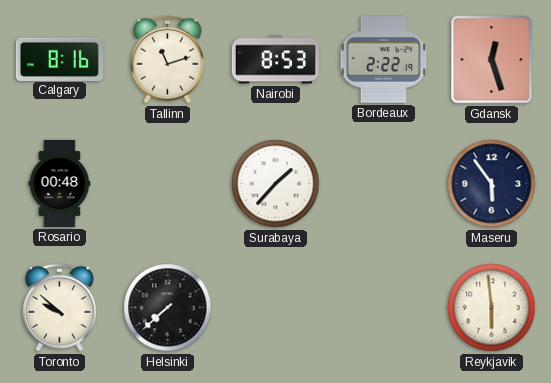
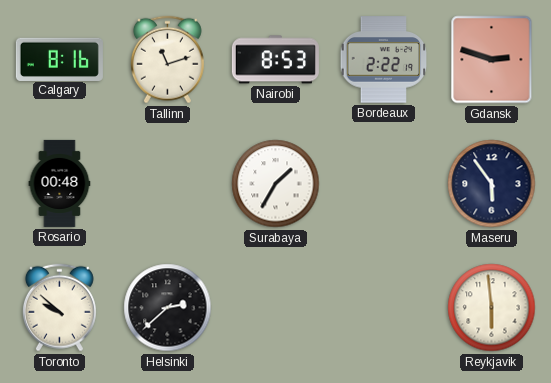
Gdansk: 12:27 -> 2:48
Surabaya: 1:37 -> 1:35
Helsinki: 7:38 -> 2:38
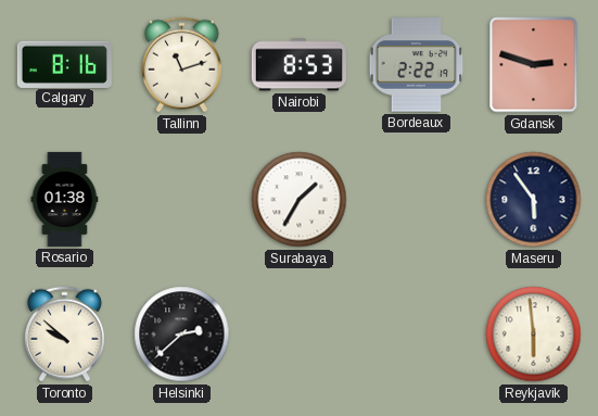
Rosario: 00:48 -> 01:38
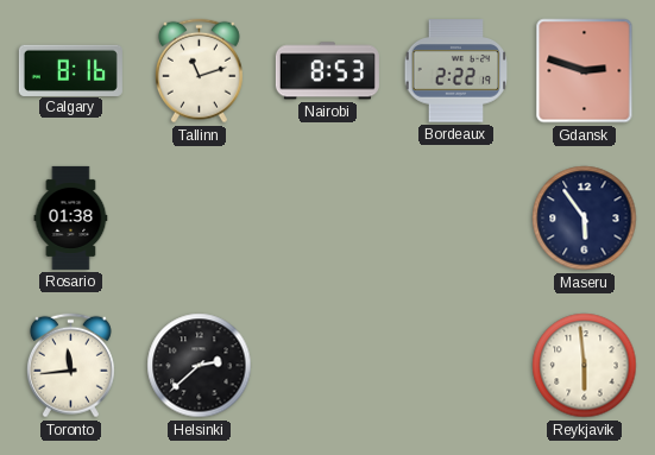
Surabaya: 1:35 -> none
Toronto: 9:52 -> 11:44
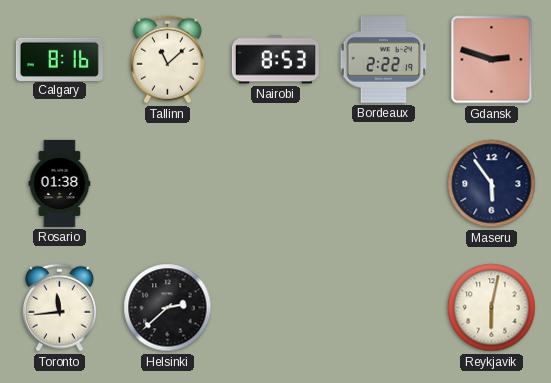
Tallinn: 11:12 -> 11:08
Reykjavik: 5:59 -> 6:02
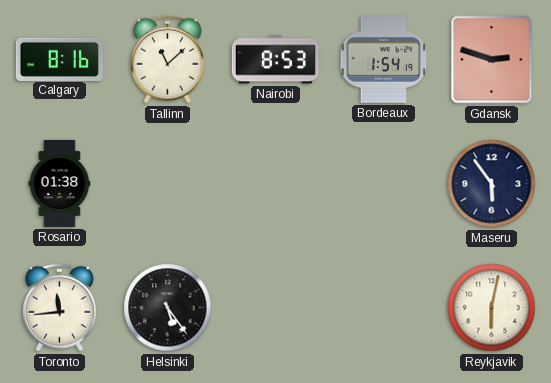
Bordeaux: 2:22 -> 1:54
Helsinki: 2:38 -> 5:24
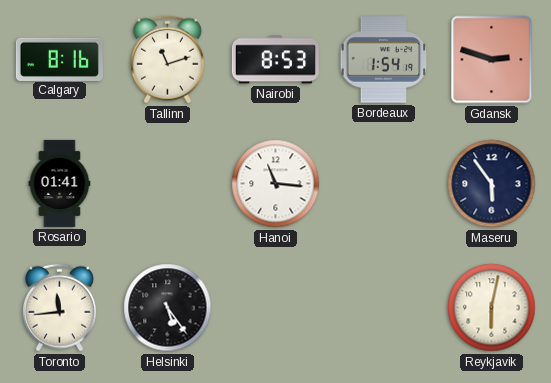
Tallinn: 11:08 -> 11:12
Rosario: 01:38 -> 01:41
Hanoi: none -> 11:16
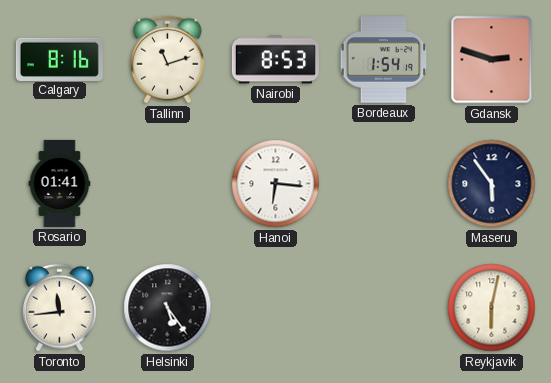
Hanoi: 11:16 -> 6:16
